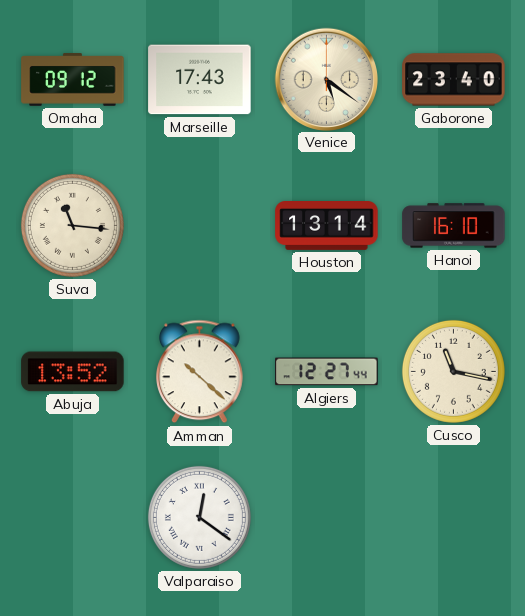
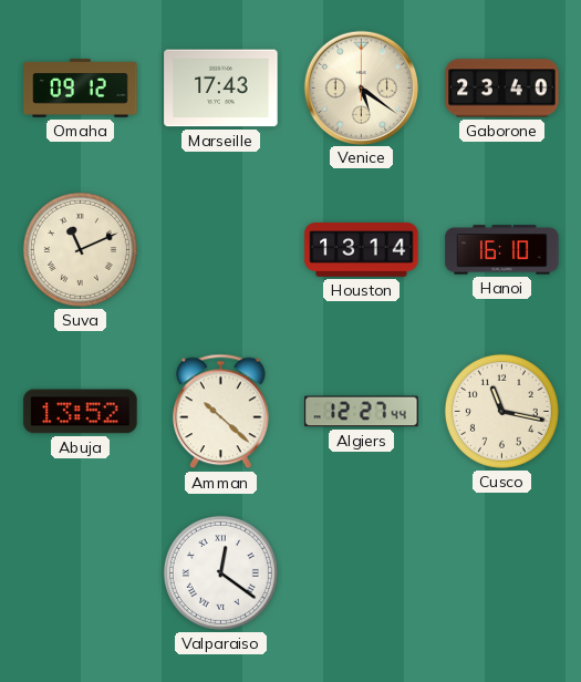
Suva: 11:16 -> 11:11
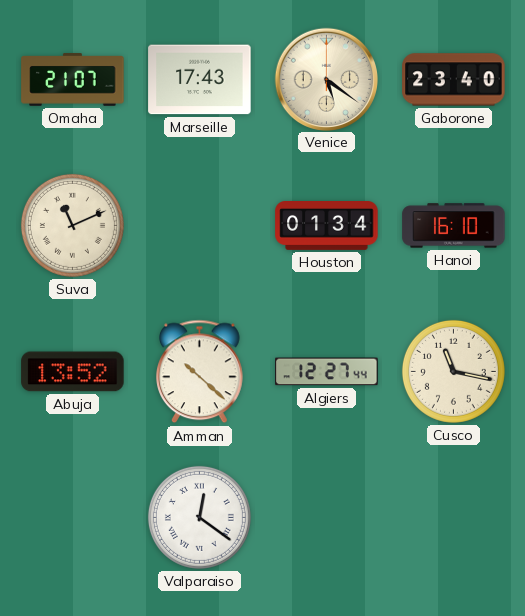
Omaha: 09:12 -> 21:07
Houston: 13:14 -> 01:34
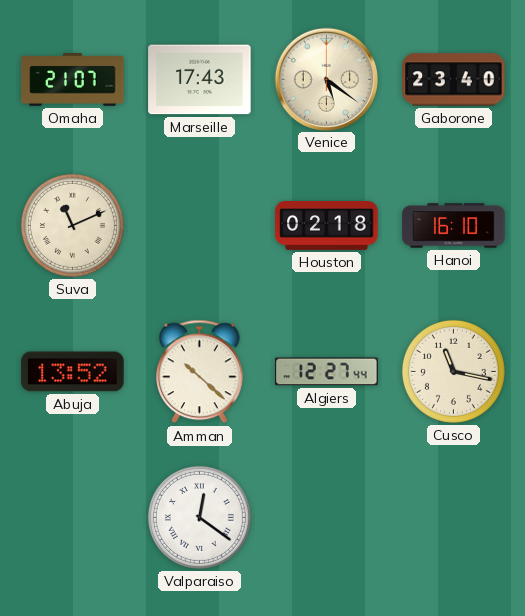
Houston: 01:34 -> 02:18
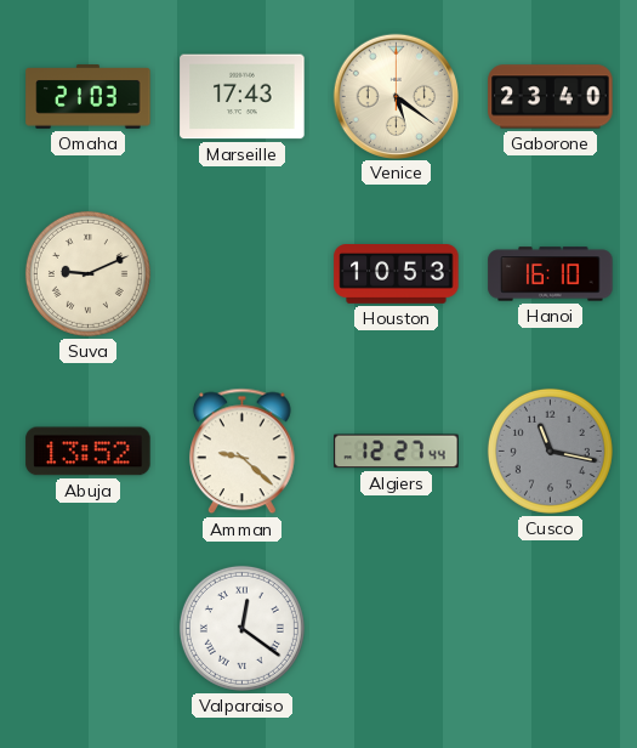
Omaha: 21:07 -> 21:03
Suva: 11:11 -> 9:11
Houston: 02:18 -> 10:53
Amman: 10:22 -> 9:22
Cusco dial: cream -> grey
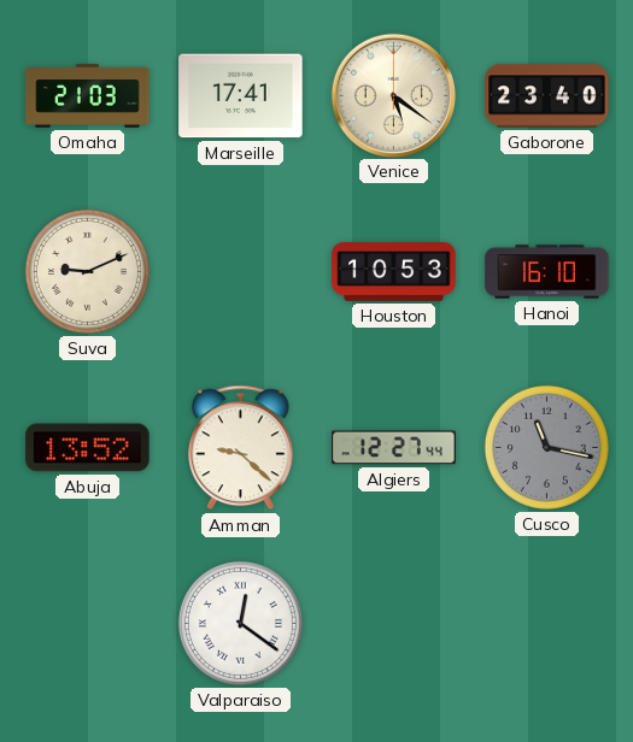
Marseille: 17:43 -> 17:41
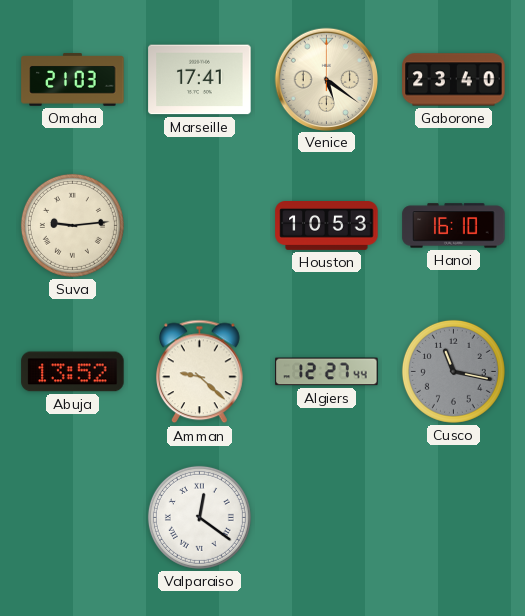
Suva: 9:11 -> 9:14
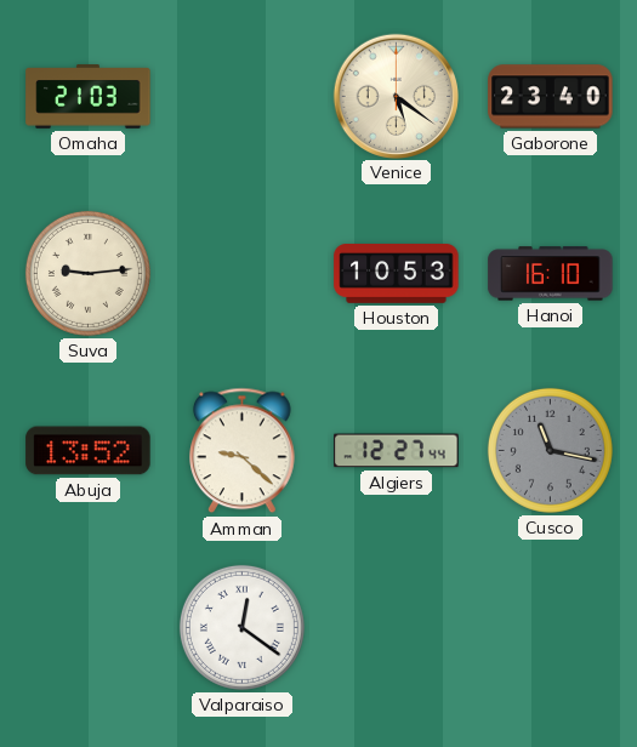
Marseille: 17:41 -> none
